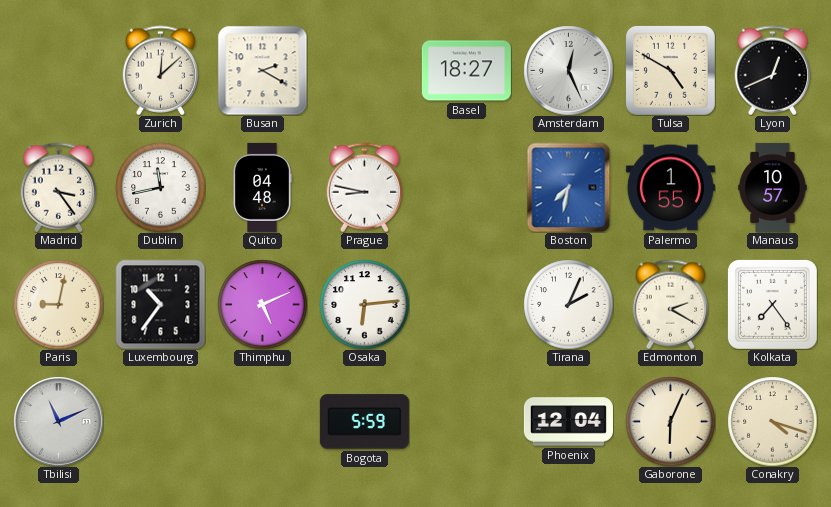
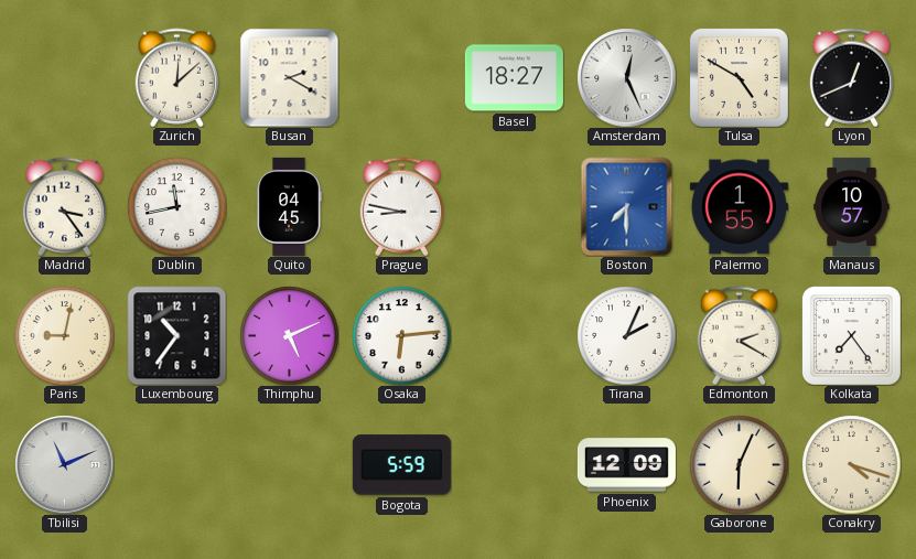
Quito: 04:48 -> 04:45
Boston: 7:32 -> 7:30
Phoenix: 12:04 -> 12:09
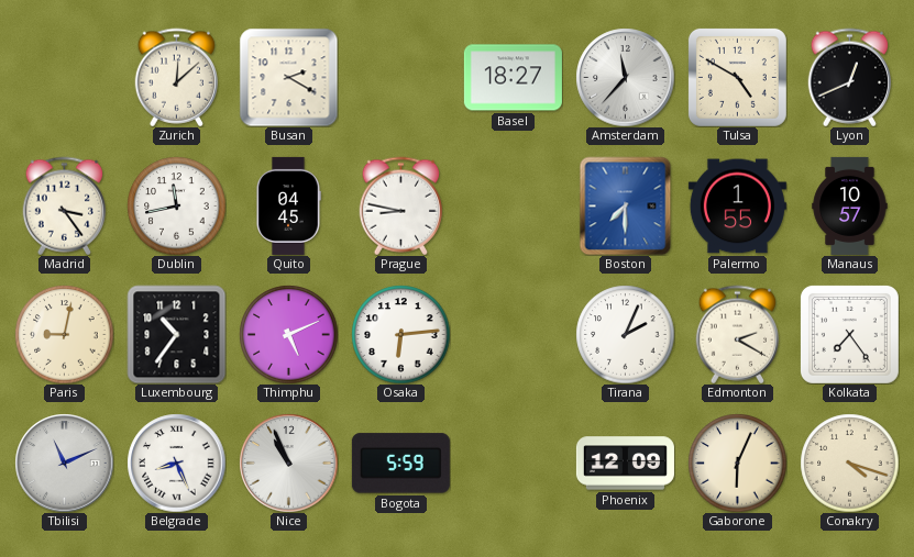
Amsterdam: 12:26 -> 11:37
Belgrade: none -> 8:26
Nice: none -> 10:56
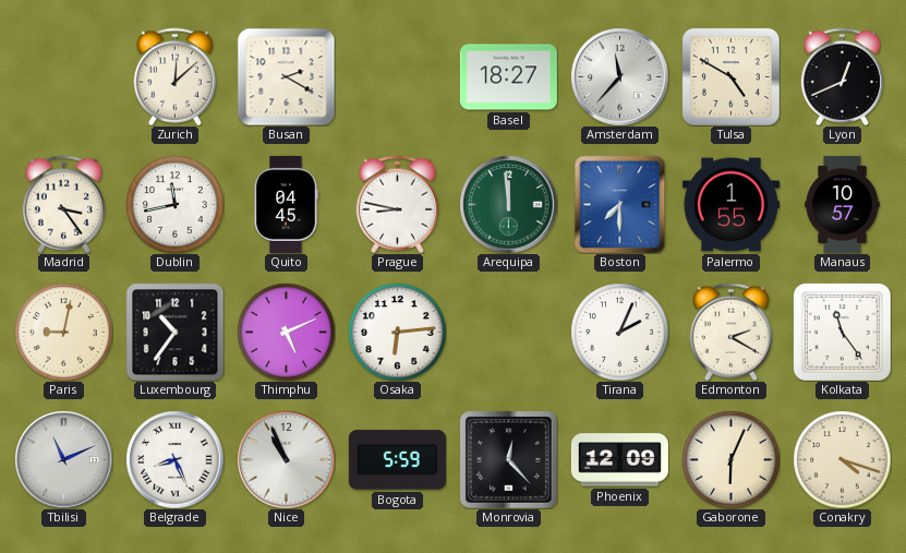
Arequipa: none -> 11:59
Kolkata: 7:24 -> 11:24
Monrovia: none -> 12:23
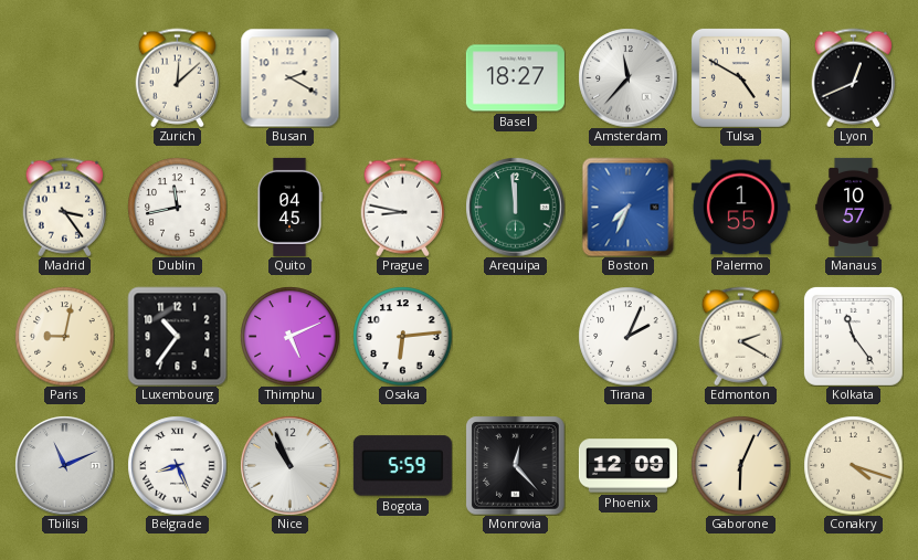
Boston: 7:30 -> 7:34
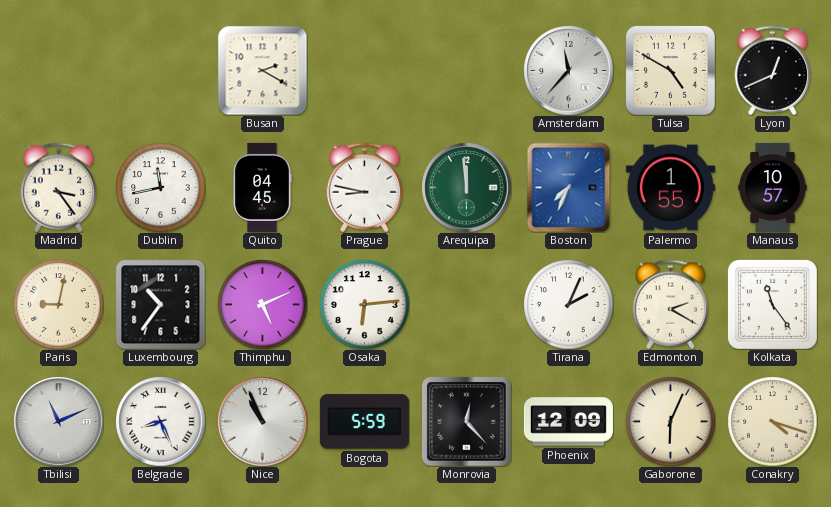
Zurich: 12:08 -> none
Basel: 18:27 -> none
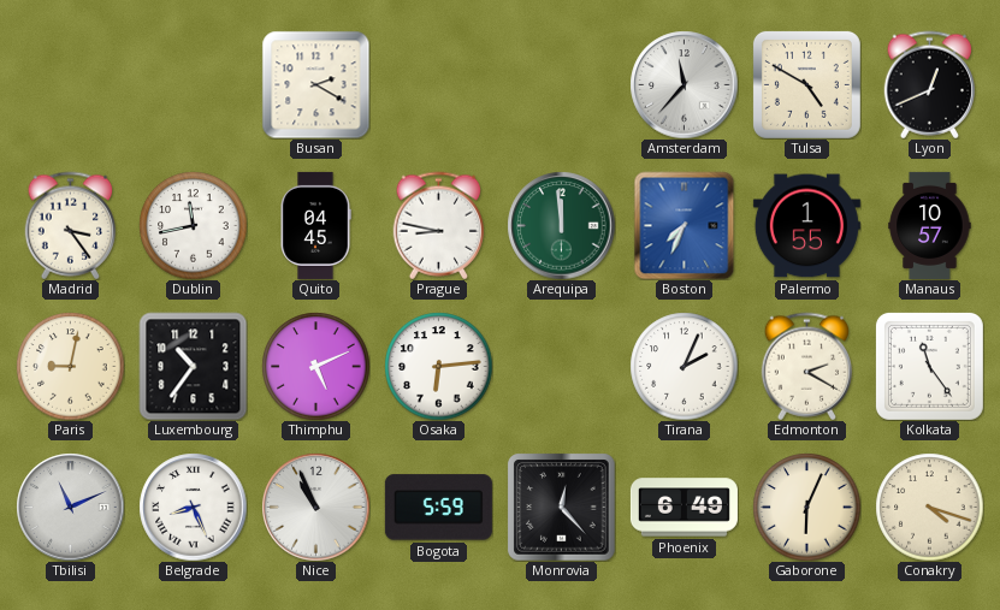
Phoenix: 12:09 -> 6:49
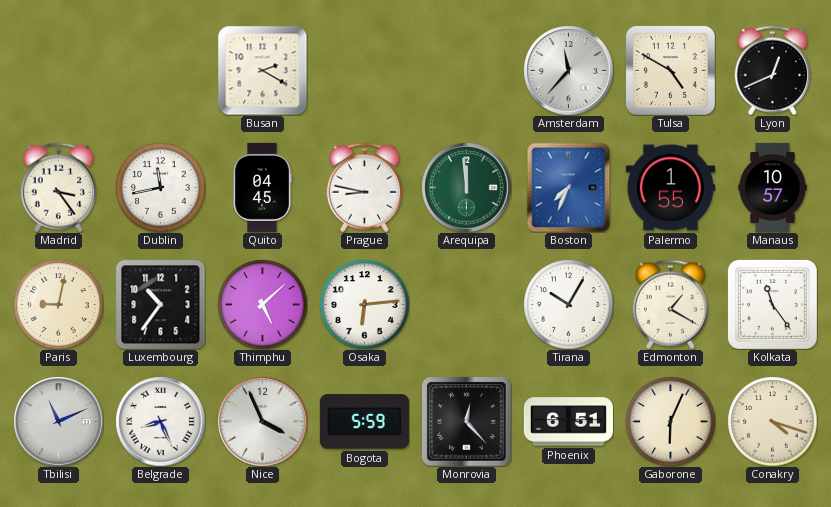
Thimphu: 5:11 -> 5:08
Tirana: 2:04 -> 10:05
Edmonton: 2:20 -> 1:20
Nice: 10:56 -> 3:56
Phoenix: 6:49 -> 6:51
